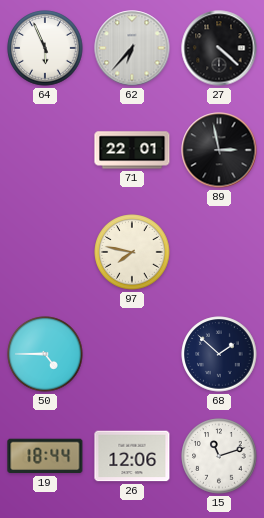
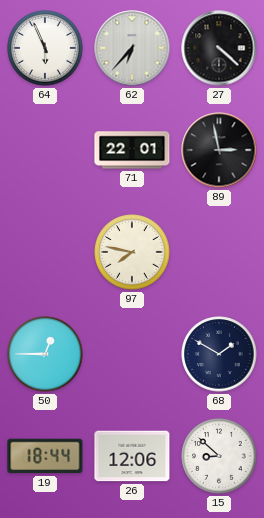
50: 4:45 -> 12:45
68: 1:52 -> 1:50
15: 11:12 -> 8:52
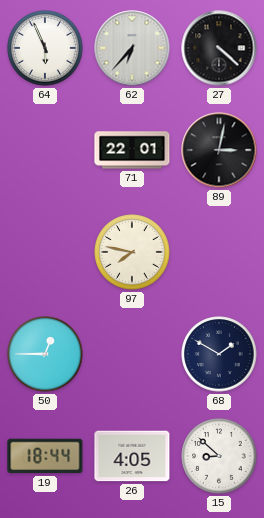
89: 2:58 -> 3:02
26: 12:06 -> 4:05
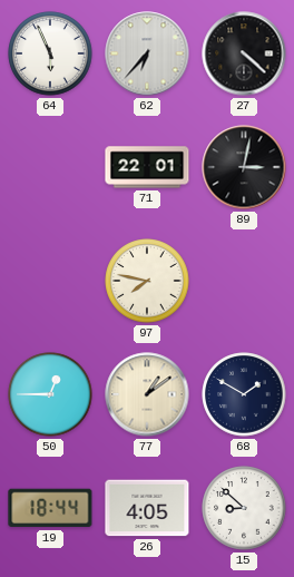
77: none -> 1:09
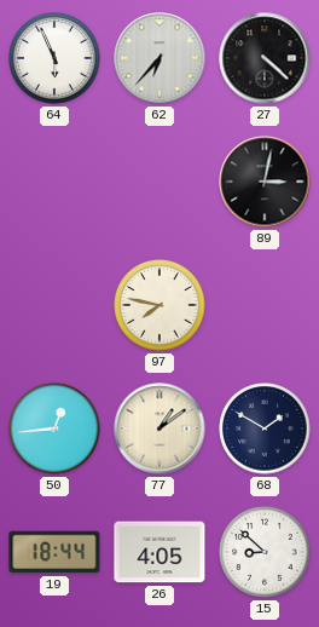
71: 22:01 -> none
50: 12:45 -> 12:44
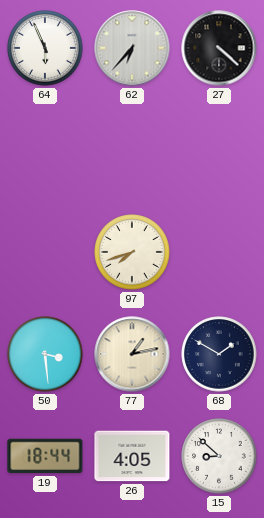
89: 3:02 -> none
97: 7:47 -> 7:42
50: 12:44 -> 3:29
77: 1:09 -> 1:13
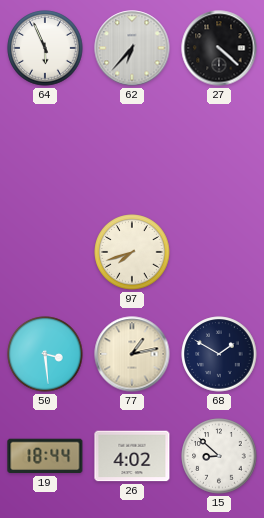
26: 4:05 -> 4:02
